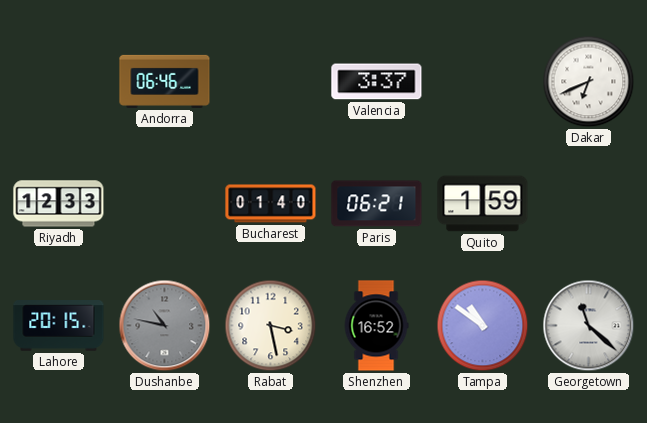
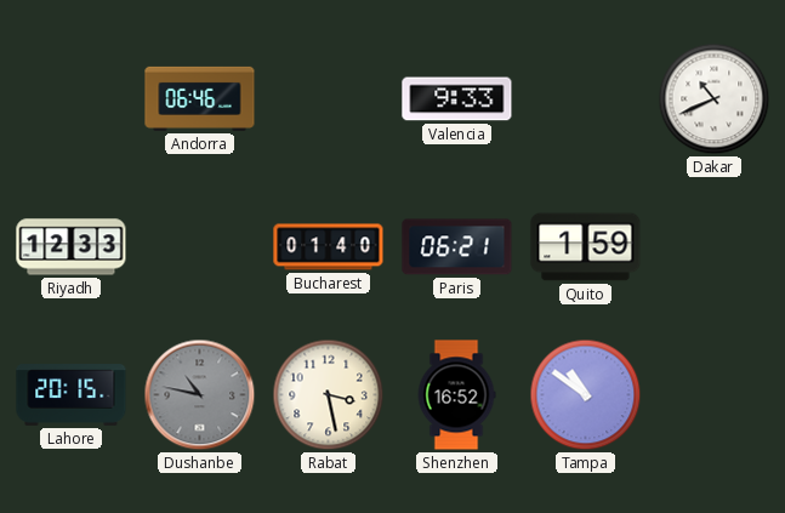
Valencia: 3:37 -> 9:33
Dakar: 6:41 -> 10:41
Georgetown: 11:22 -> none
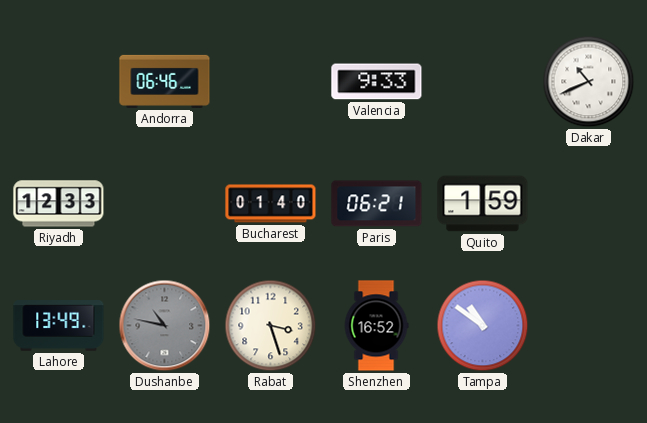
Lahore: 20:15 -> 13:49
Rabat: 3:28 -> 3:27
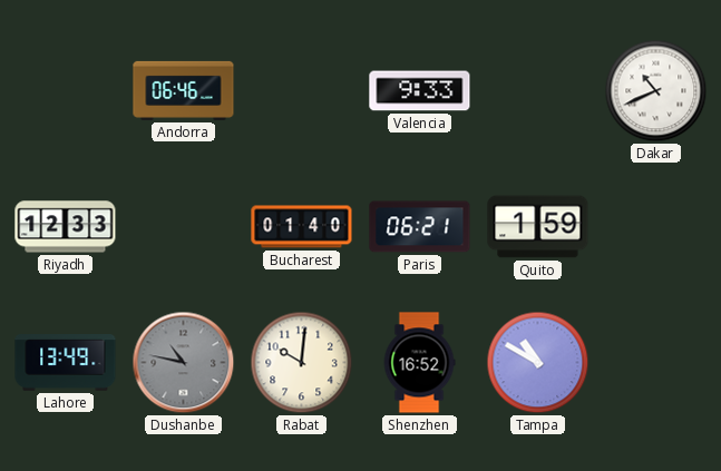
Rabat: 3:27 -> 10:01
Tampa: 10:51 -> 10:50
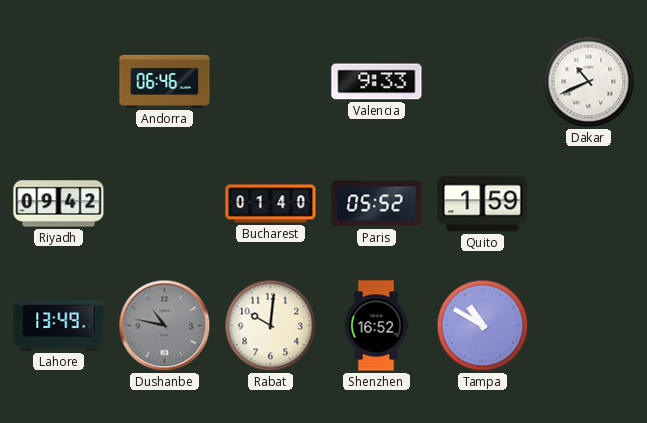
Riyadh: 12:33 -> 09:42
Paris: 06:21 -> 05:52
